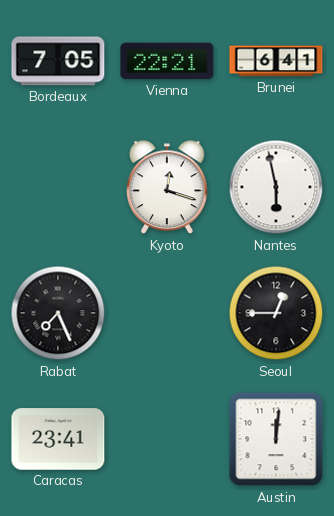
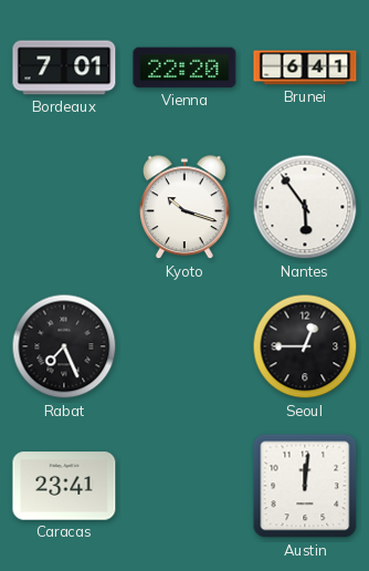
Bordeaux: 7:05 -> 7:01
Vienna: 22:21 -> 22:20
Kyoto: 12:18 -> 10:18
Nantes: 5:58 -> 5:54
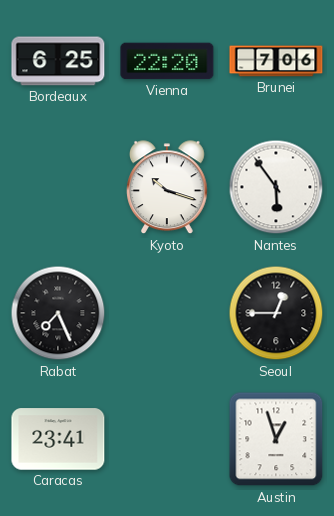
Bordeaux: 7:01 -> 6:25
Brunei: 6:41 -> 7:06
Austin: 12:01 -> 12:57
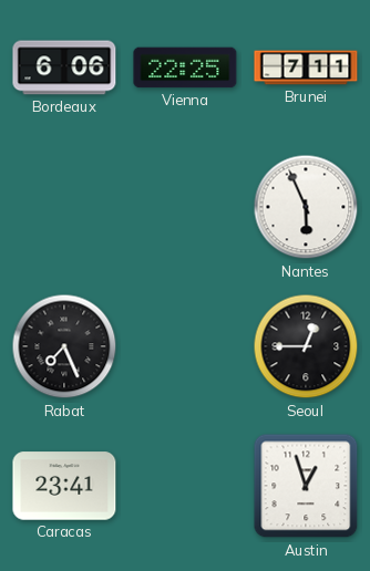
Bordeaux: 6:25 -> 6:06
Vienna: 22:20 -> 22:25
Brunei: 7:06 -> 7:11
Kyoto: 10:18 -> none
Nantes: 5:54 -> 5:56
